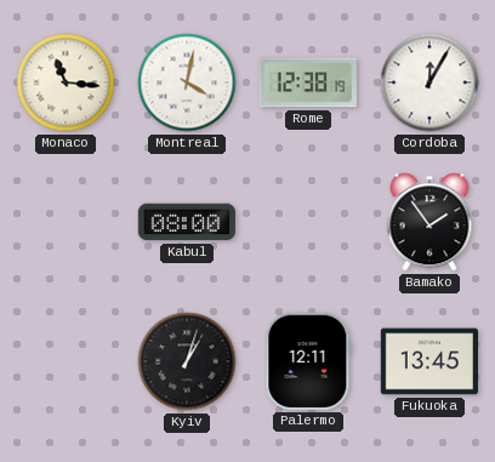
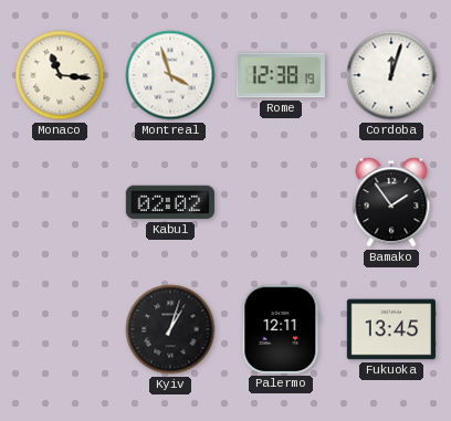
Montreal: 4:02 -> 3:57
Cordoba: 12:05 -> 12:03
Kabul: 08:00 -> 02:02
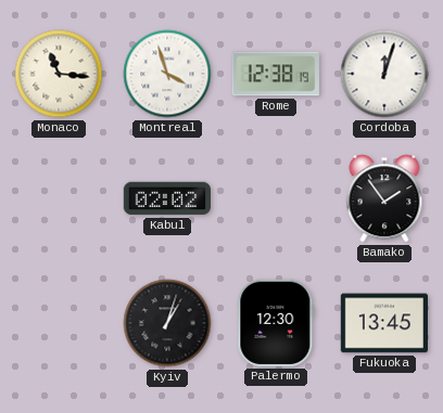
Palermo: 12:11 -> 12:30
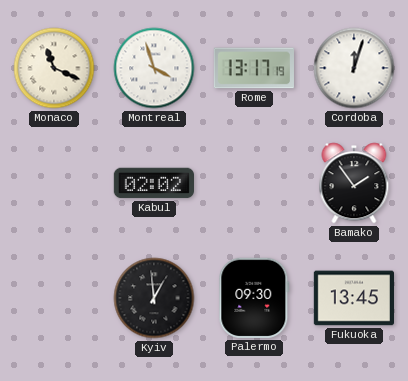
Monaco: 11:16 -> 11:19
Rome: 12:38 -> 13:17
Kyiv: 1:03 -> 12:59
Palermo: 12:30 -> 09:30
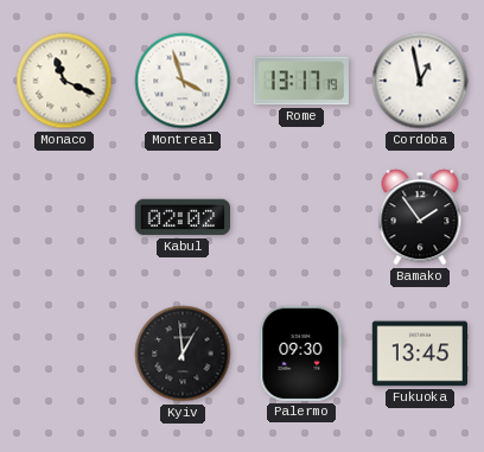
Cordoba: 12:03 -> 12:58
